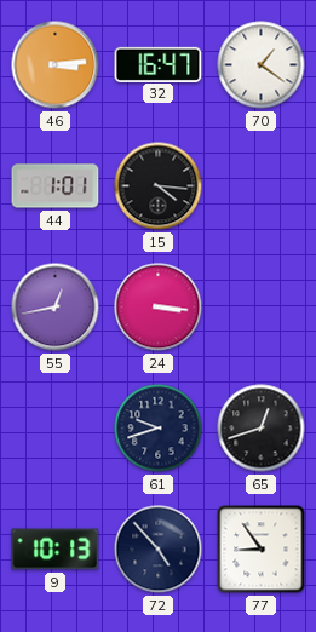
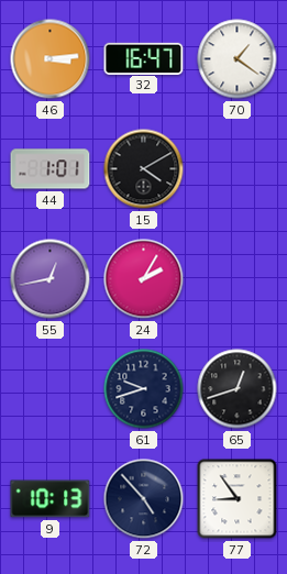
15: 4:16 -> 4:10
24: 3:16 -> 2:05
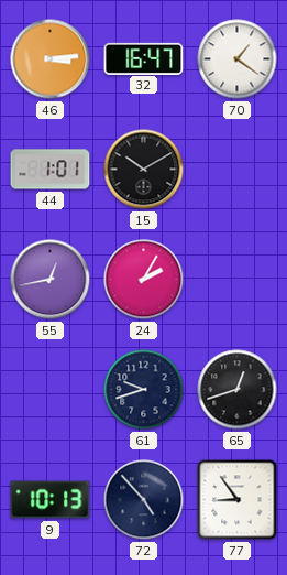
15: 4:10 -> 10:10
